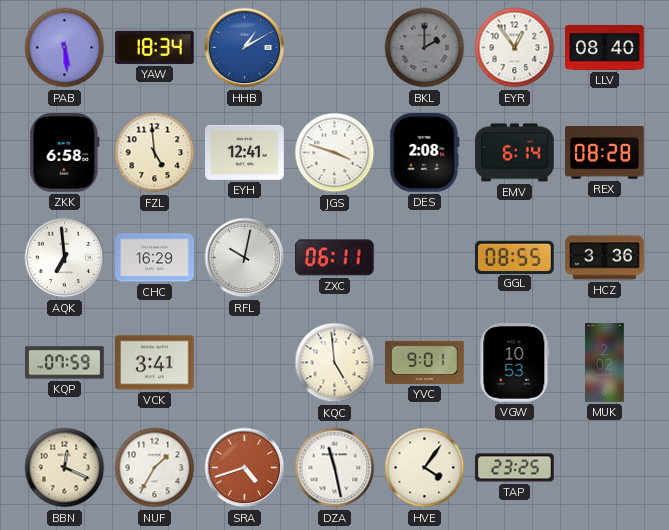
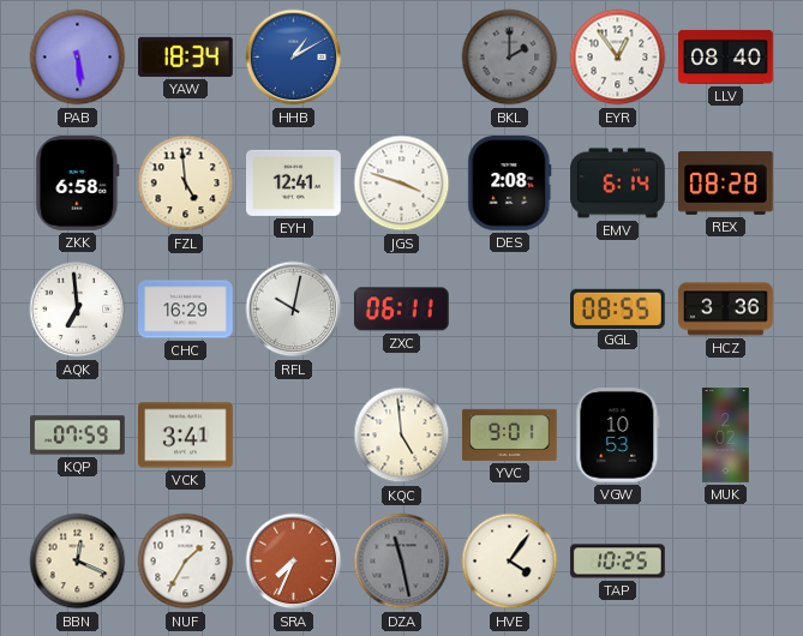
SRA: 4:42 -> 7:34
DZA dial: white -> grey
TAP: 23:25 -> 10:25
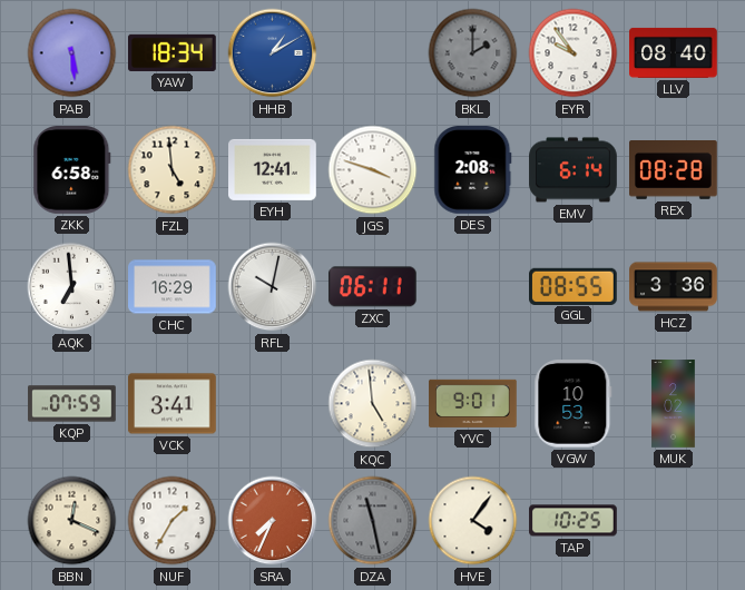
EYR: 12:54 -> 9:54
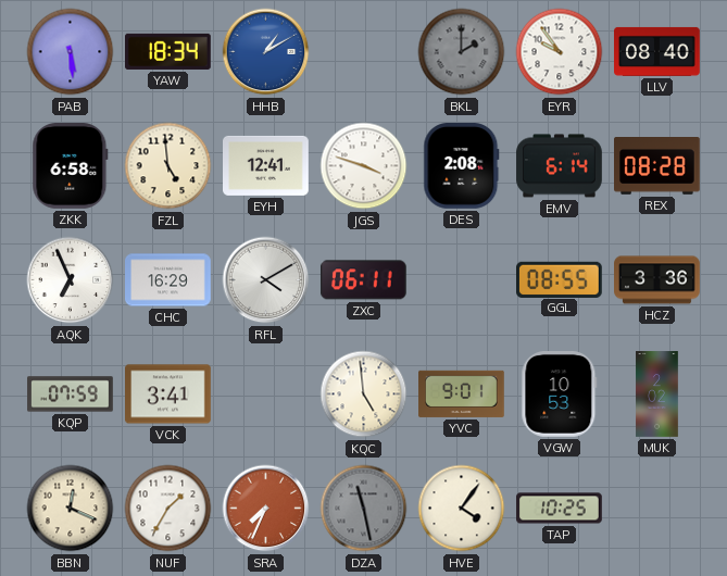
AQK: 6:59 -> 6:56
RFL: 10:02 -> 4:10
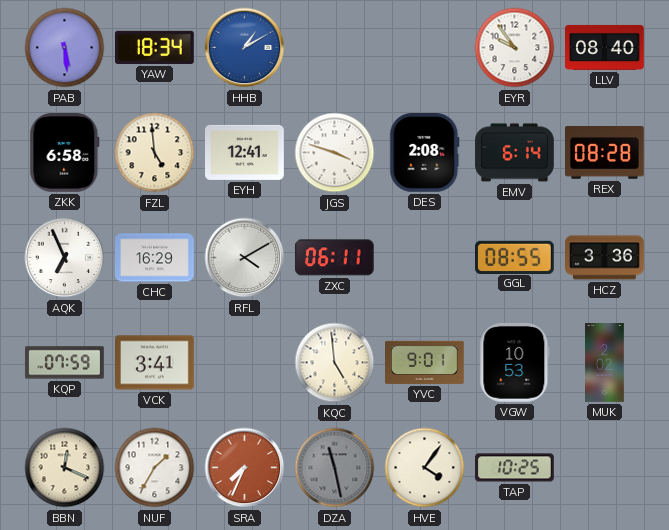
BKL: 2:00 -> none
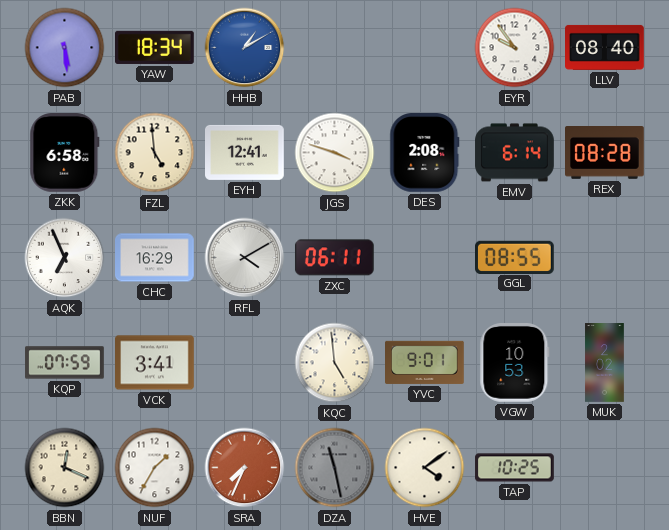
HCZ: 3:36 -> none
HVE: 4:06 -> 4:09
